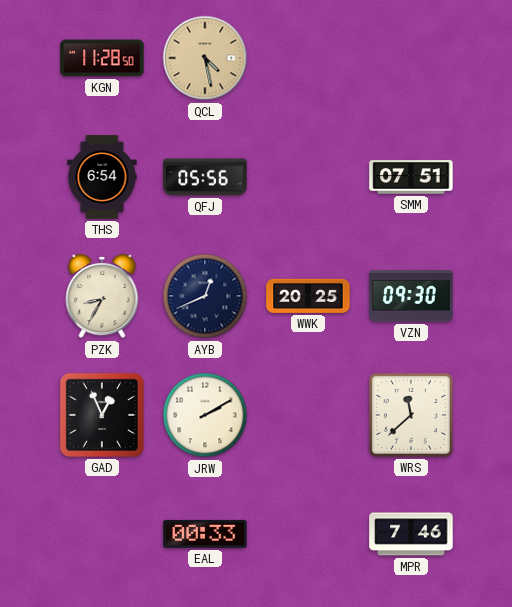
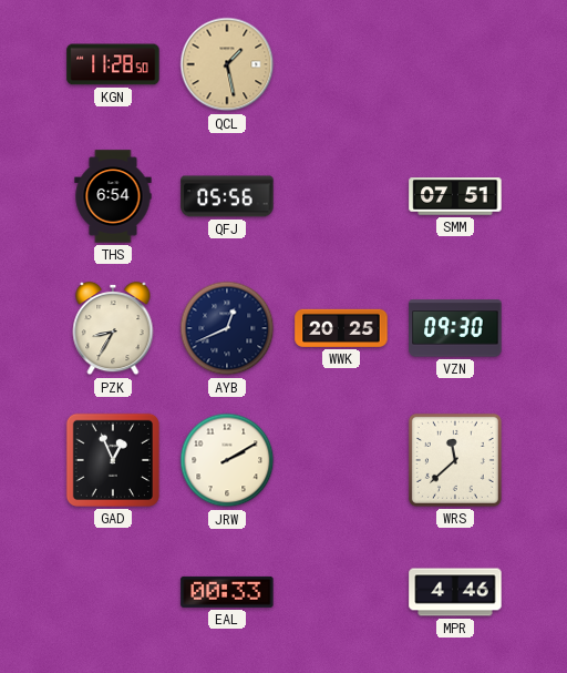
QCL: 4:28 -> 1:28
MPR: 7:46 -> 4:46
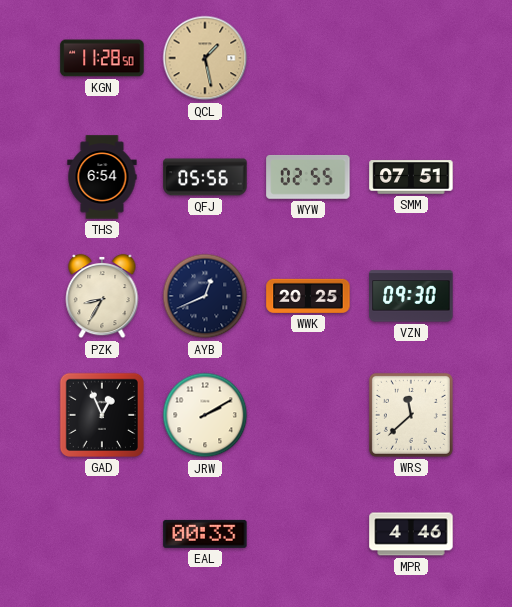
WYW: none -> 02:55
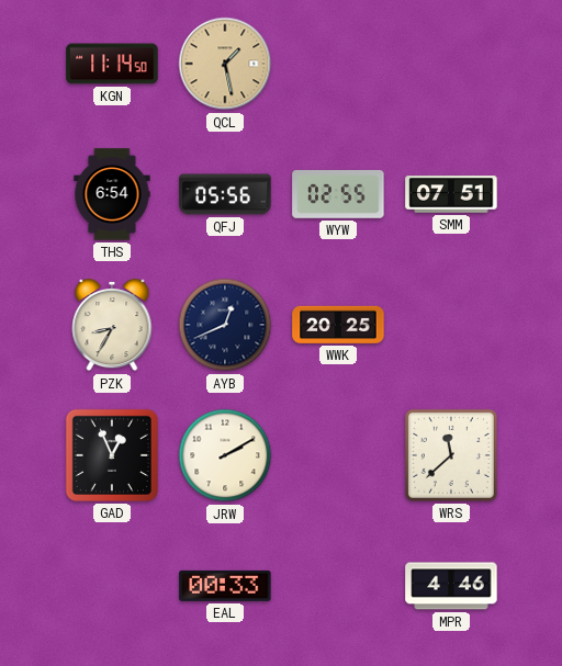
KGN: 11:28 -> 11:14
VZN: 09:30 -> none
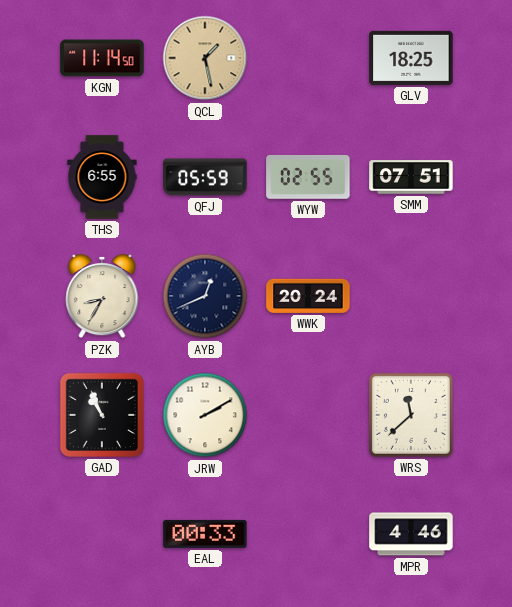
GLV: none -> 18:25
THS: 6:54 -> 6:55
QFJ: 05:56 -> 05:59
WWK: 20:25 -> 20:24
GAD: 12:56 -> 10:56
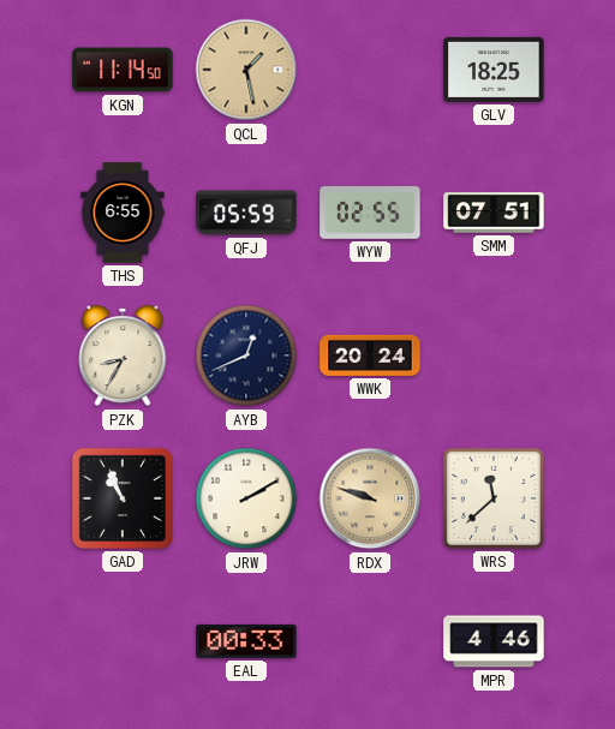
RDX: none -> 9:48
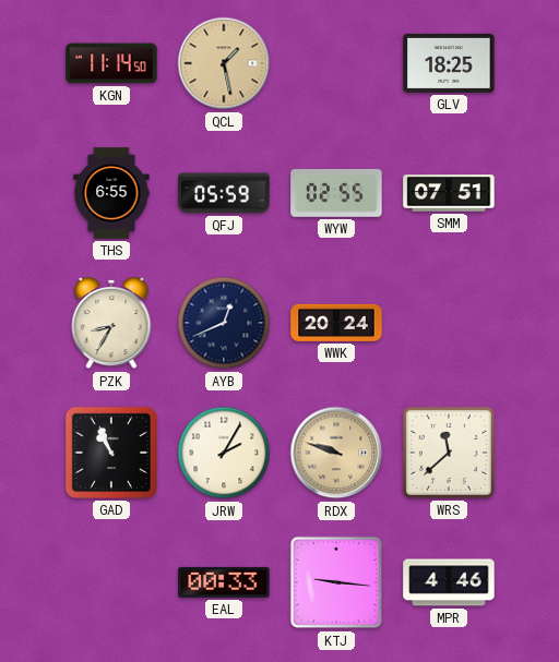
JRW: 2:10 -> 2:05
KTJ: none -> 9:16
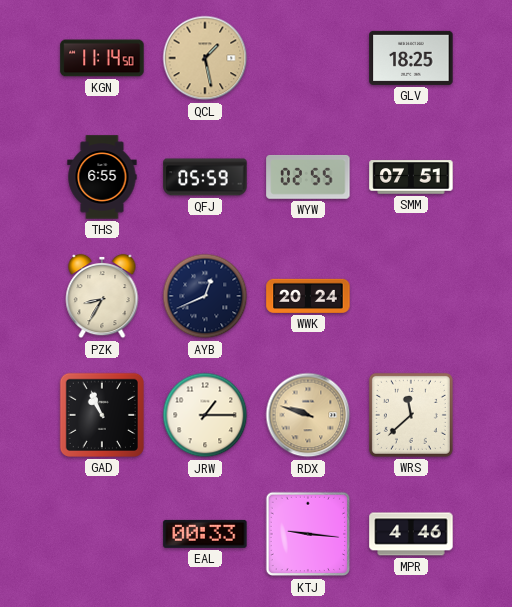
JRW: 2:05 -> 1:15
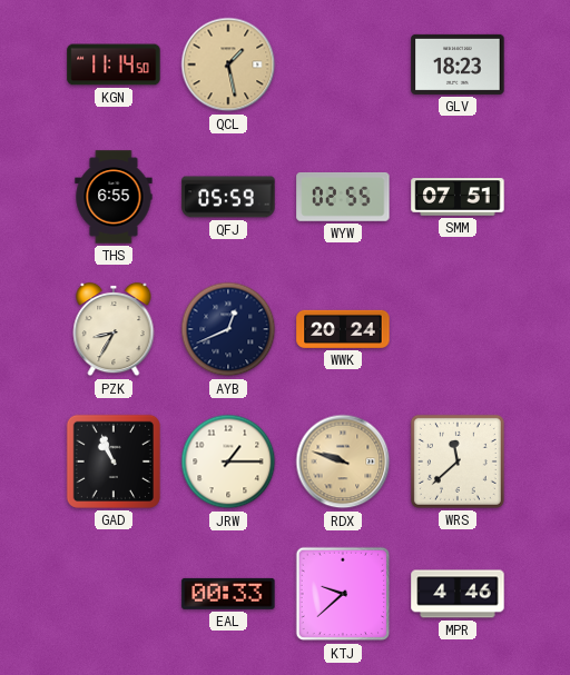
GLV: 18:25 -> 18:23
KTJ: 9:16 -> 9:38
